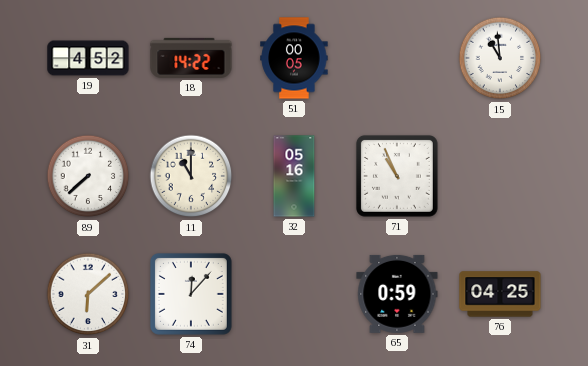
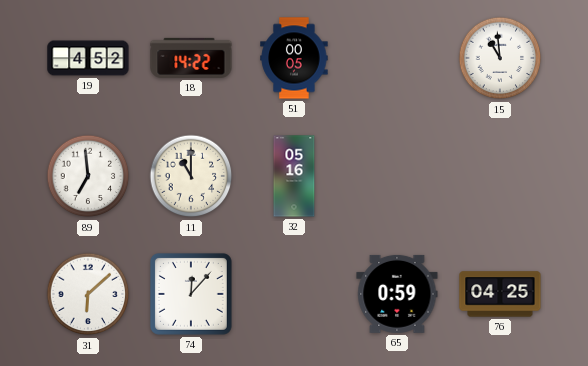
89: 7:38 -> 6:59
71: 10:56 -> none
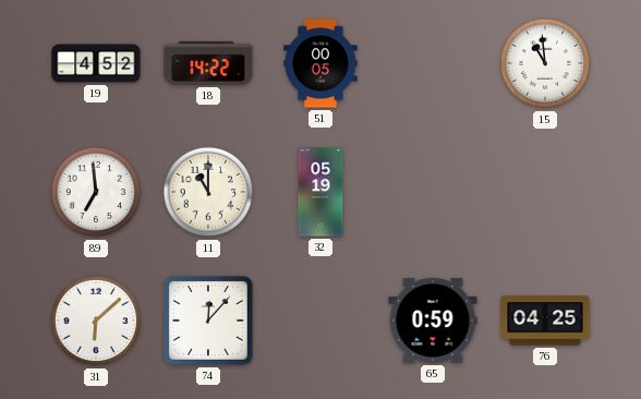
32: 05:16 -> 05:19
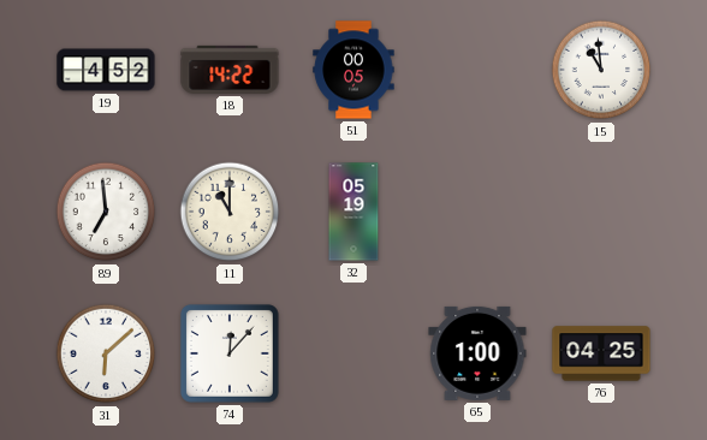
65: 0:59 -> 1:00
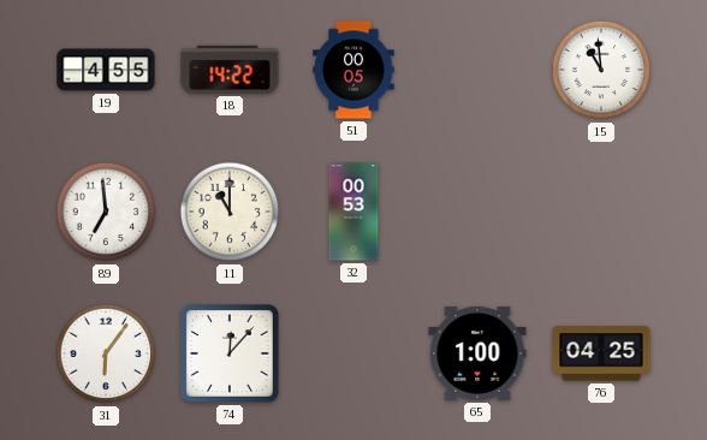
19: 4:52 -> 4:55
32: 05:19 -> 00:53
31: 6:08 -> 6:06
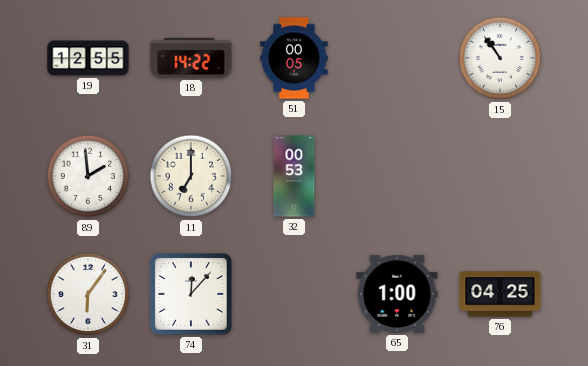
19: 4:55 -> 12:55
15: 10:59 -> 10:54
89: 6:59 -> 1:59
11: 11:00 -> 7:00
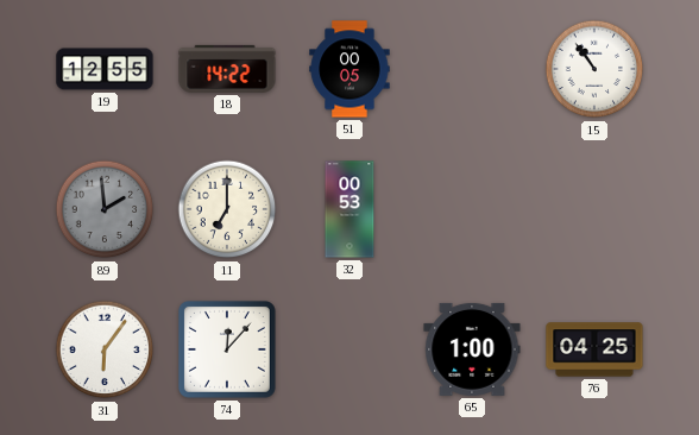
89 dial: white -> grey
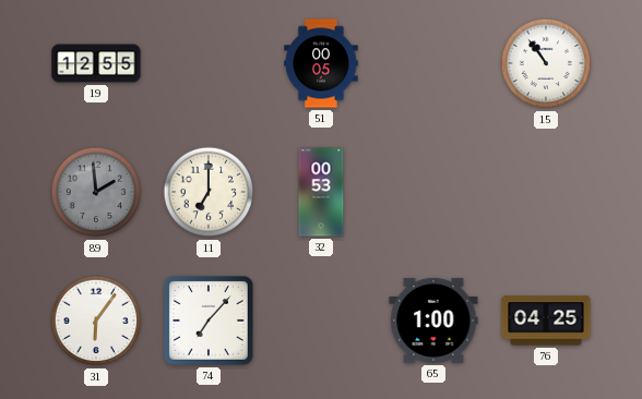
18: 14:22 -> none
74: 12:07 -> 7:07
